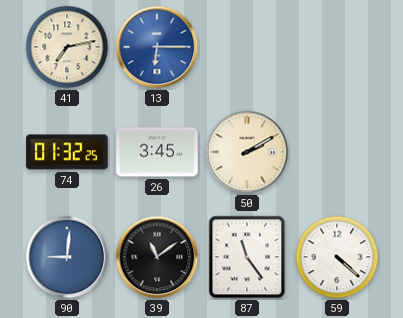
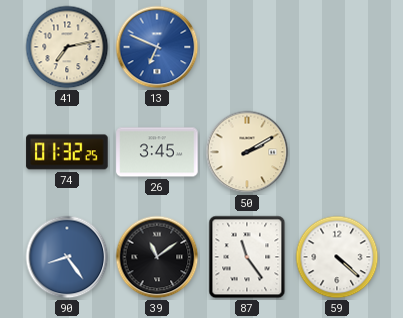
13: 6:15 -> 6:49
90: 9:01 -> 8:24
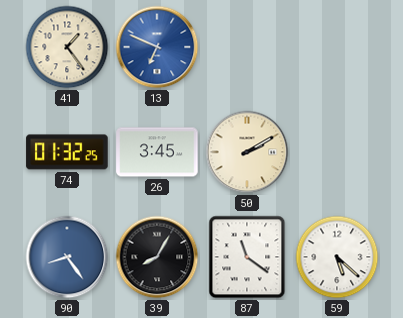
41: 7:13 -> 1:24
39: 11:09 -> 8:05
87: 11:24 -> 11:21
59: 4:22 -> 5:22
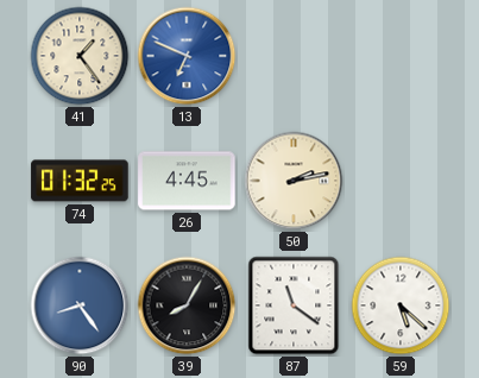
26: 3:45 -> 4:45
50: 2:10 -> 2:13
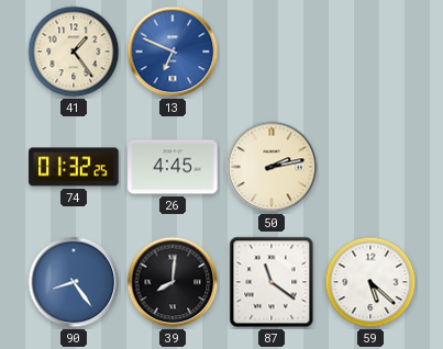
39: 8:05 -> 8:01
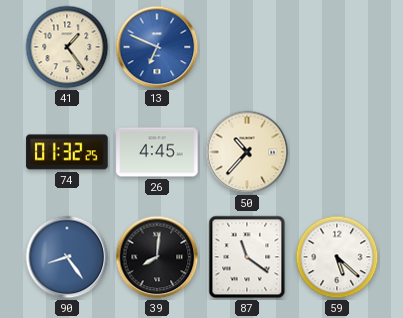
50: 2:13 -> 10:37
